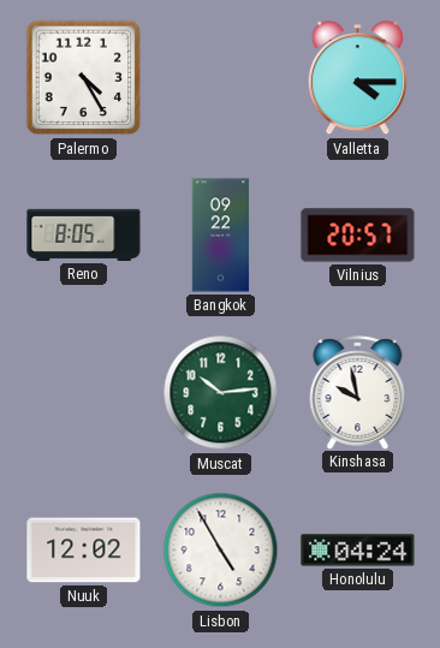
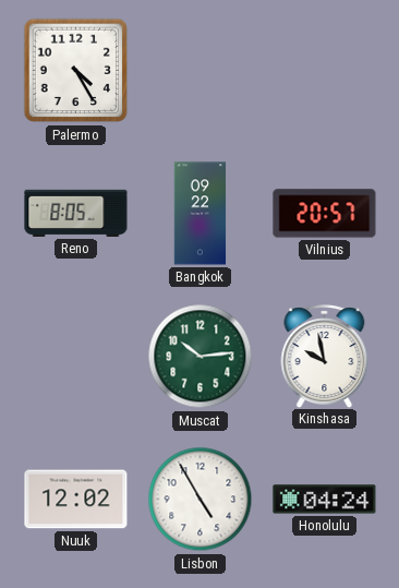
Valletta: 4:15 -> none
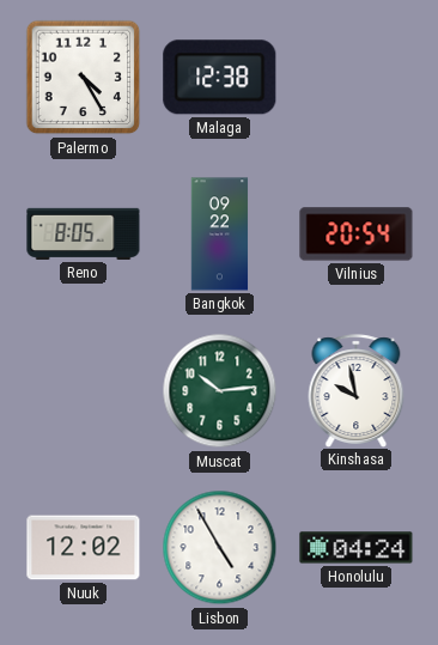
Malaga: none -> 12:38
Vilnius: 20:57 -> 20:54
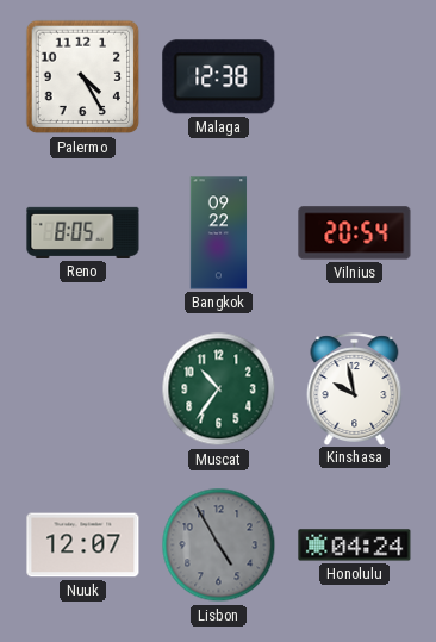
Muscat: 10:14 -> 10:36
Nuuk: 12:02 -> 12:07
Lisbon dial: white -> grey
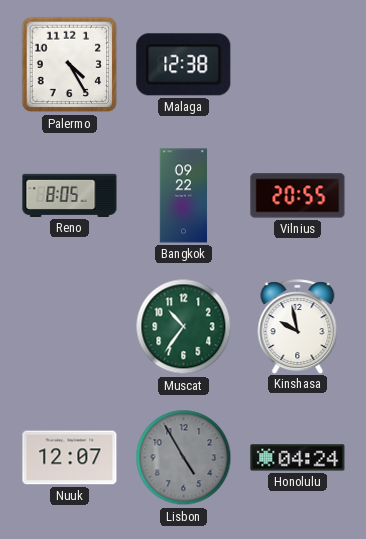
Vilnius: 20:54 -> 20:55
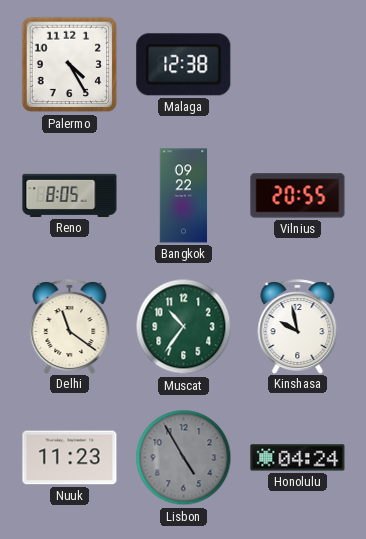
Delhi: none -> 11:21
Nuuk: 12:07 -> 11:23
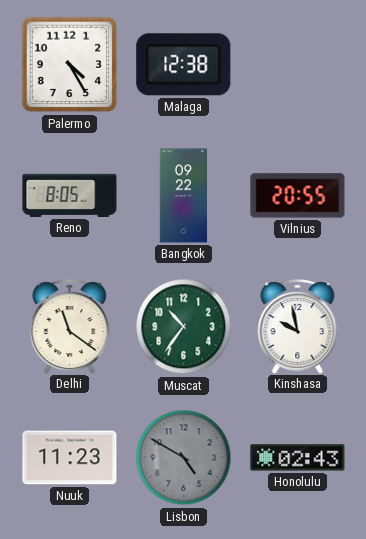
Lisbon: 4:55 -> 4:50
Honolulu: 04:24 -> 02:43
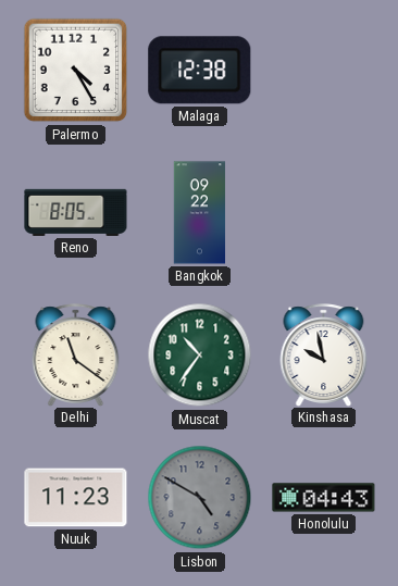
Vilnius: 20:55 -> none
Honolulu: 02:43 -> 04:43
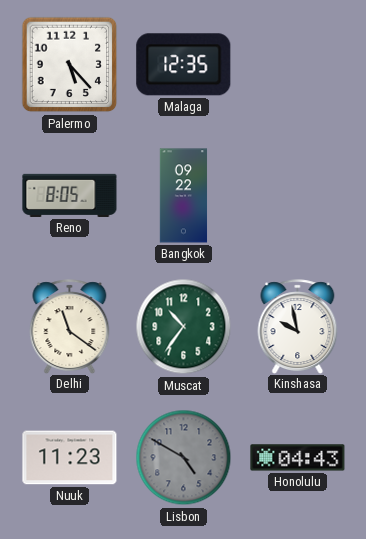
Palermo: 4:25 -> 5:23
Malaga: 12:38 -> 12:35
